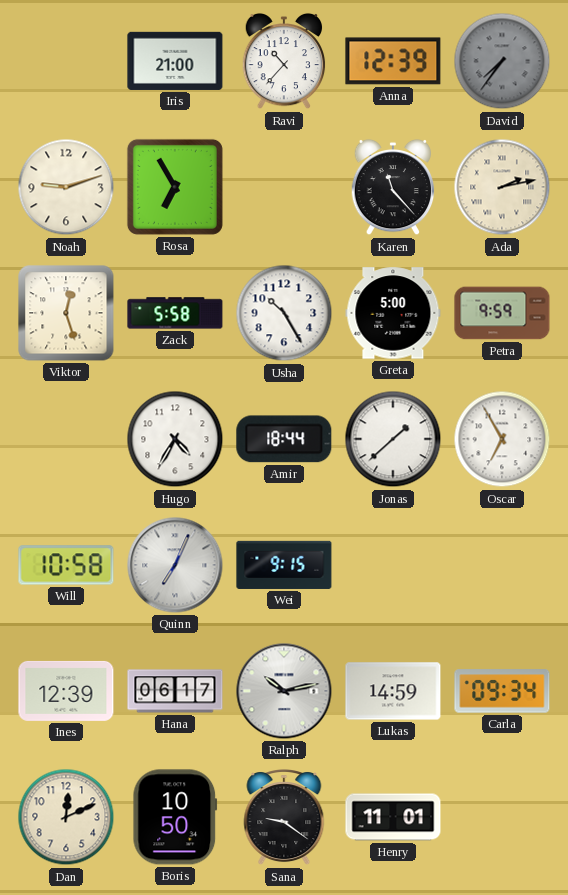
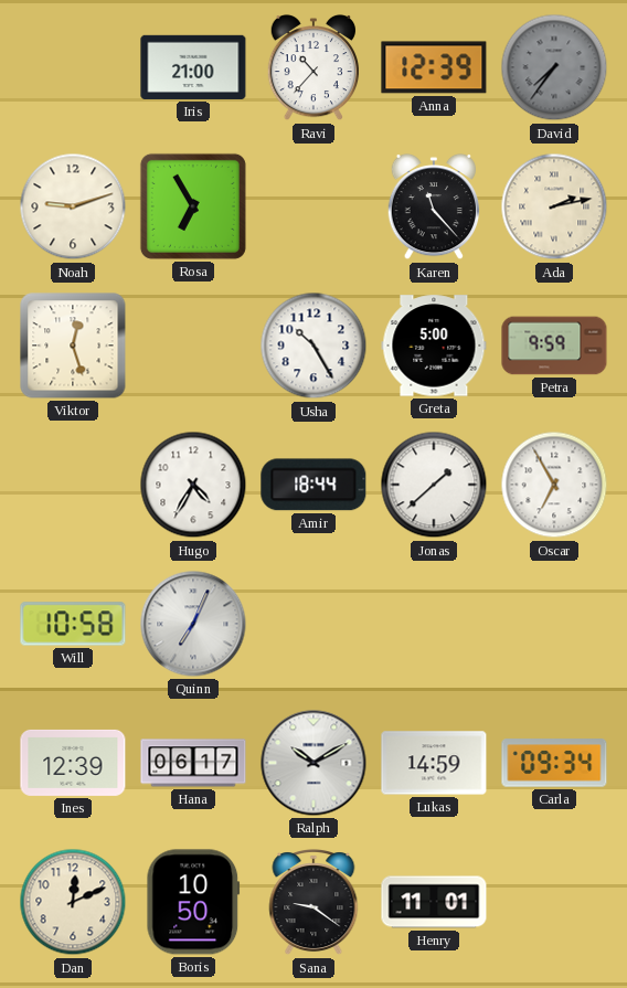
Zack: 5:58 -> none
Wei: 9:15 -> none
Ralph: 10:13 -> 10:10
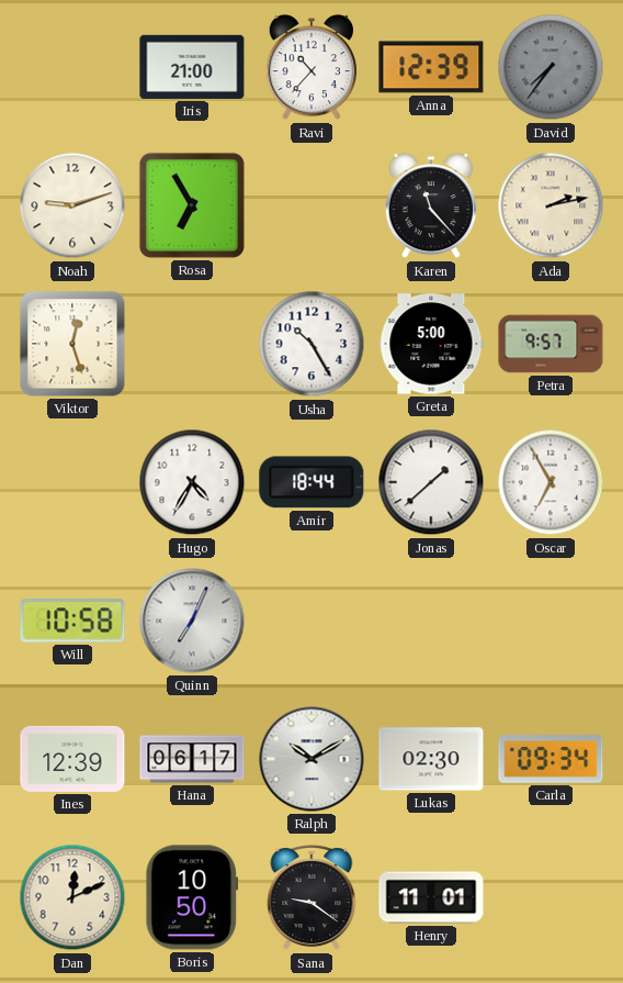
Petra: 9:59 -> 9:57
Lukas: 14:59 -> 02:30
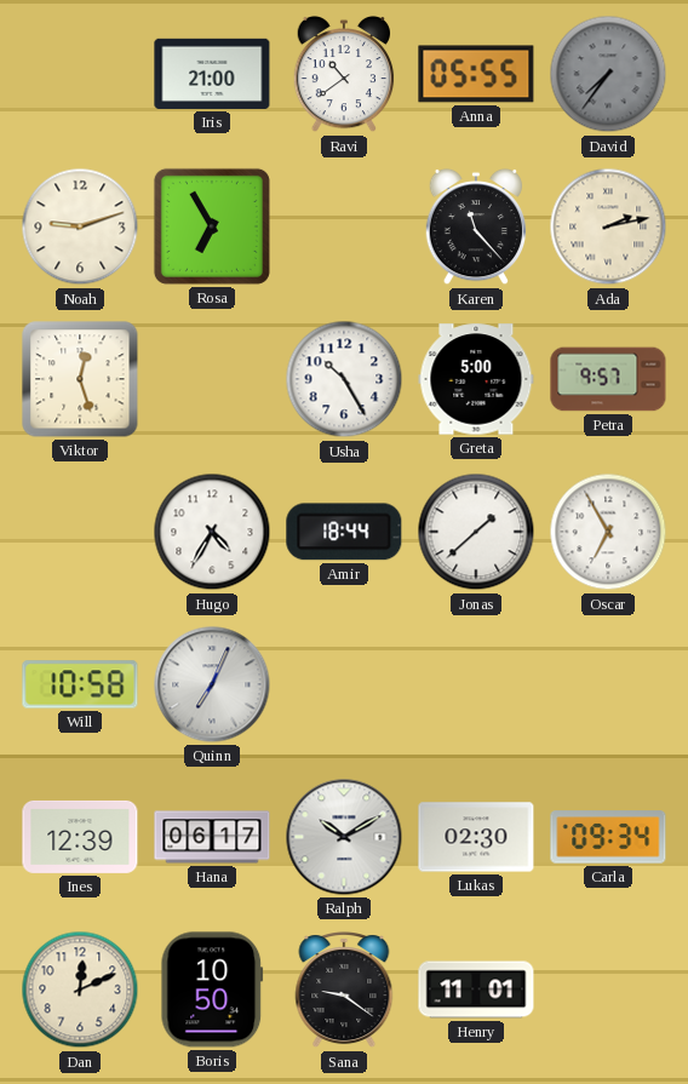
Ravi: 10:37 -> 10:39
Anna: 12:39 -> 05:55
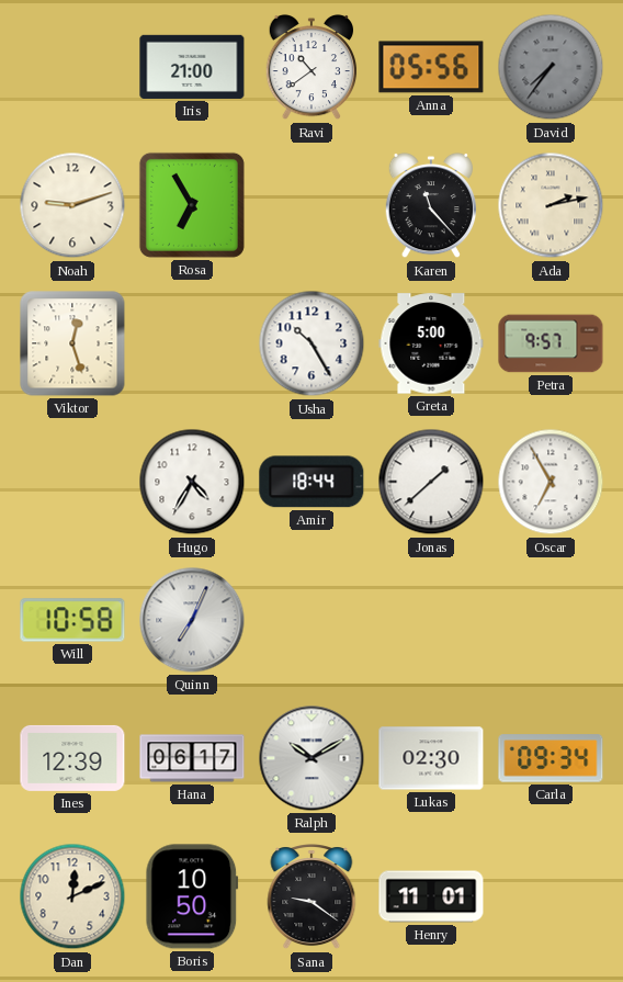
Anna: 05:55 -> 05:56
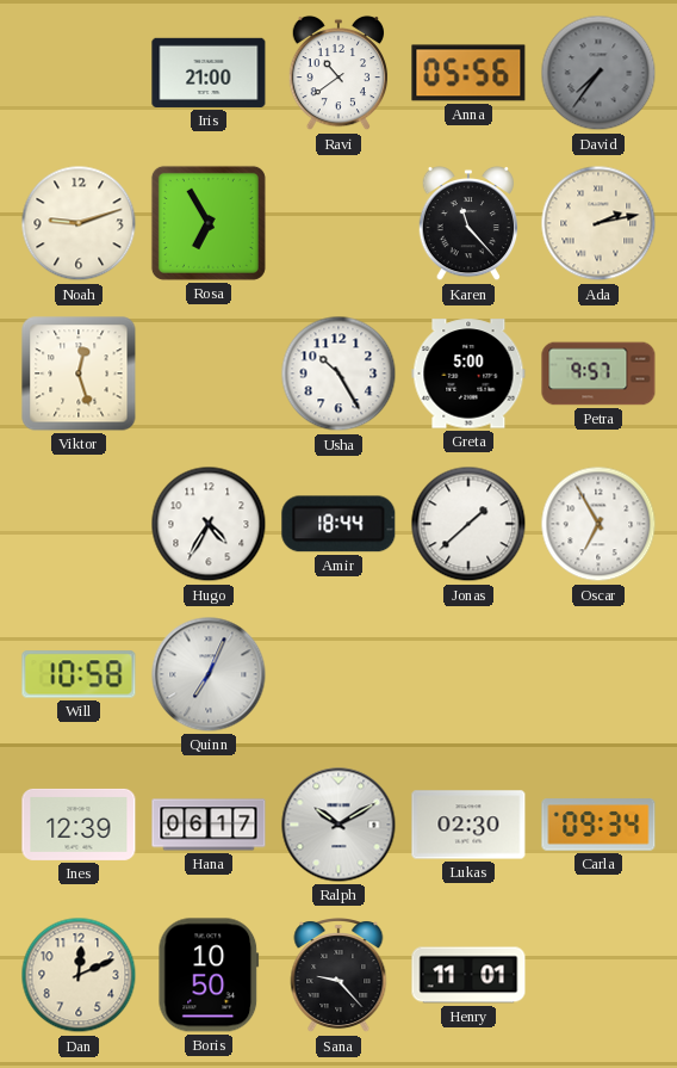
Sana: 9:21 -> 9:23
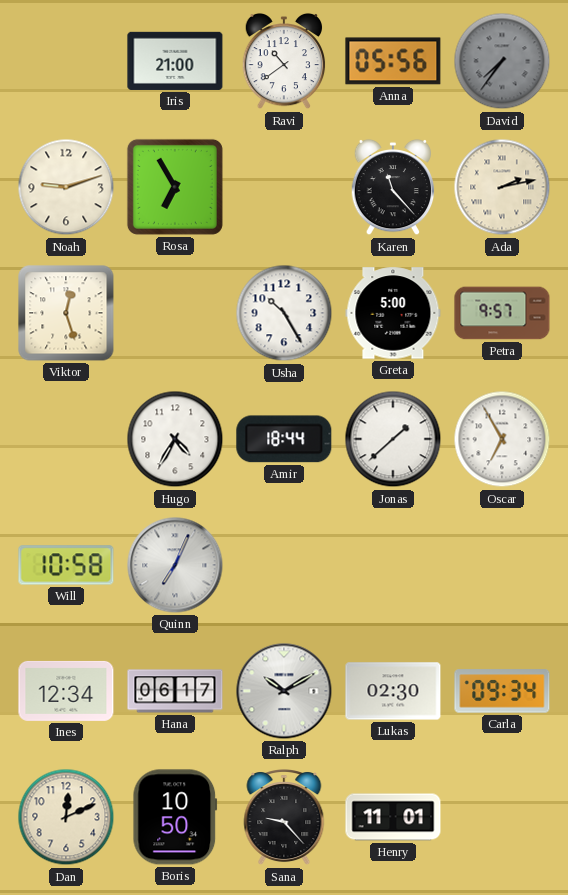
Ines: 12:39 -> 12:34
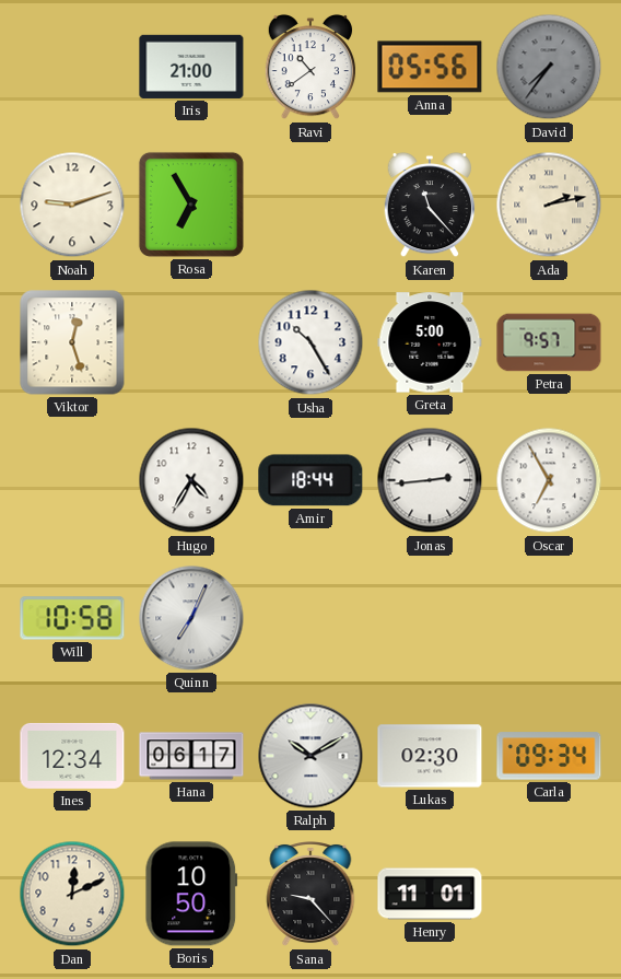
Jonas: 1:38 -> 2:44
